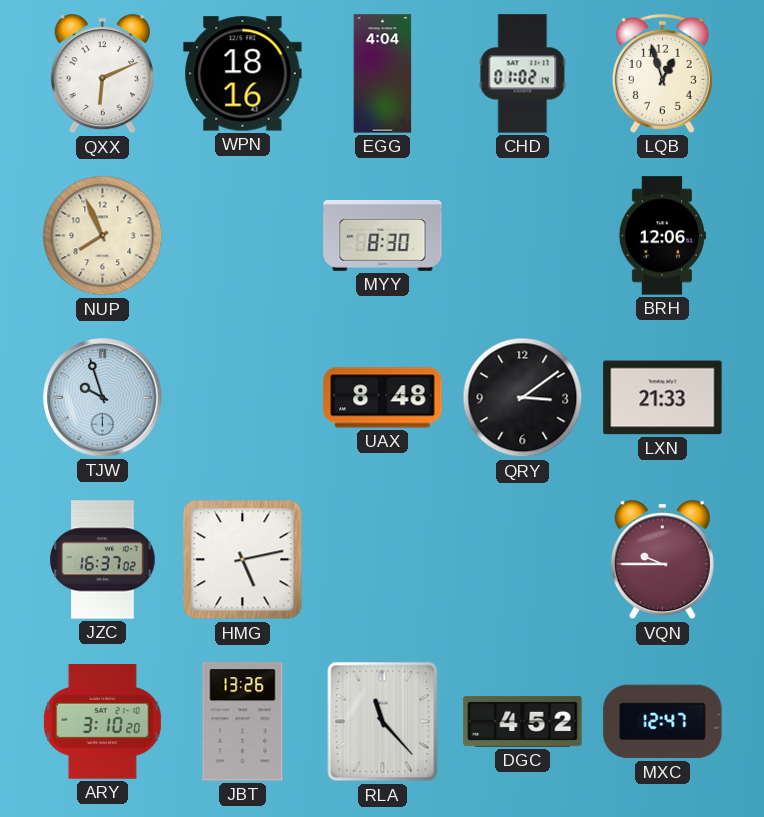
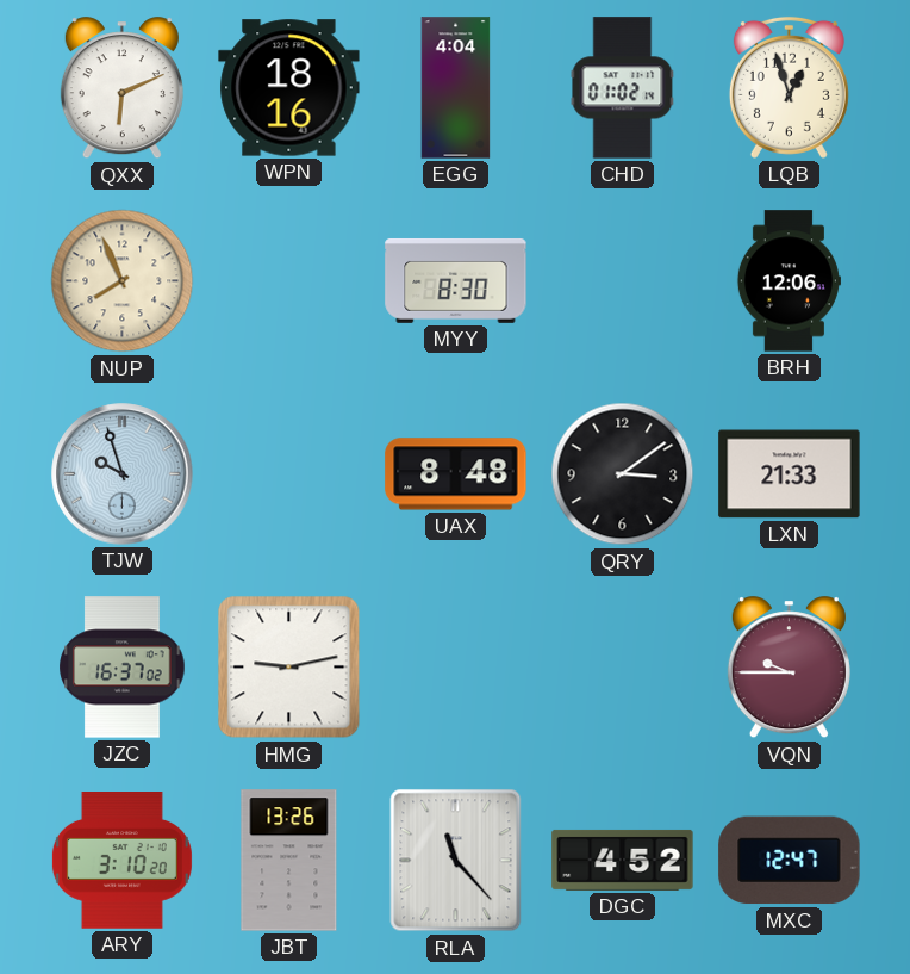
HMG: 5:13 -> 9:13
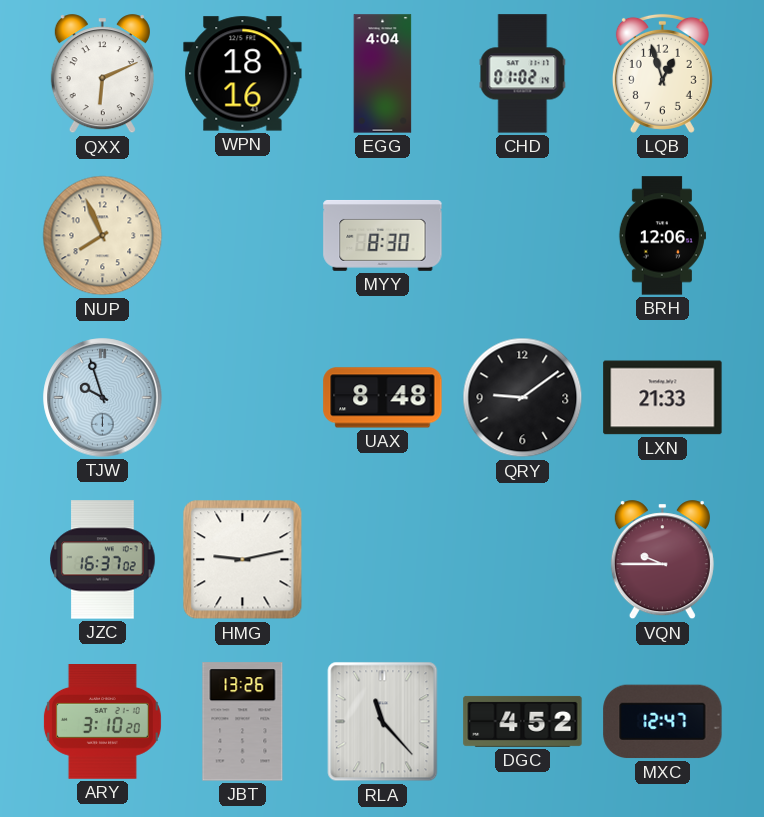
QRY: 3:09 -> 9:09
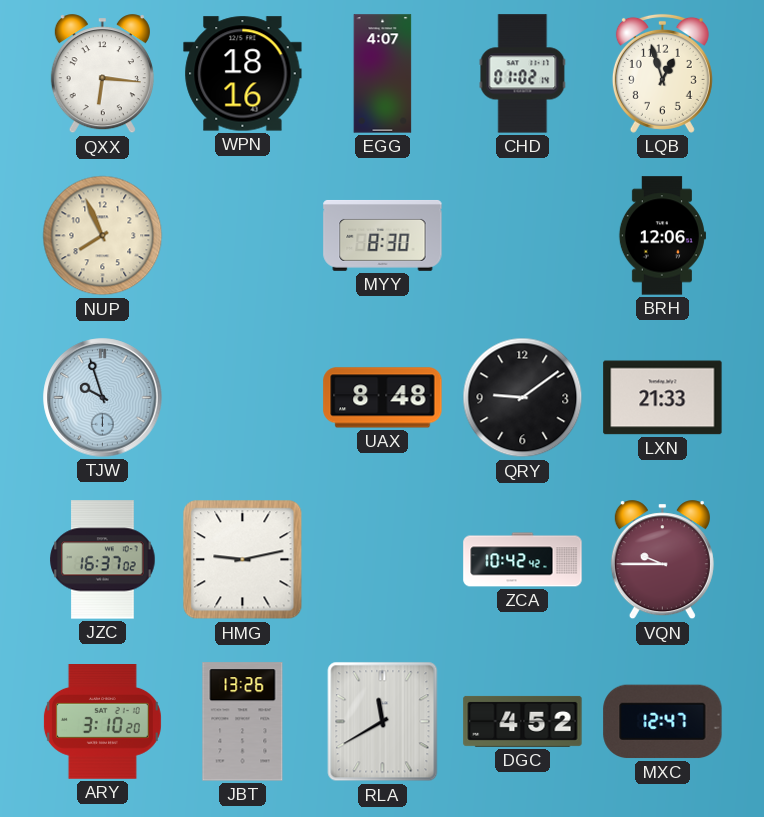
QXX: 6:11 -> 6:16
EGG: 4:04 -> 4:07
ZCA: none -> 10:42
RLA: 11:23 -> 11:40
